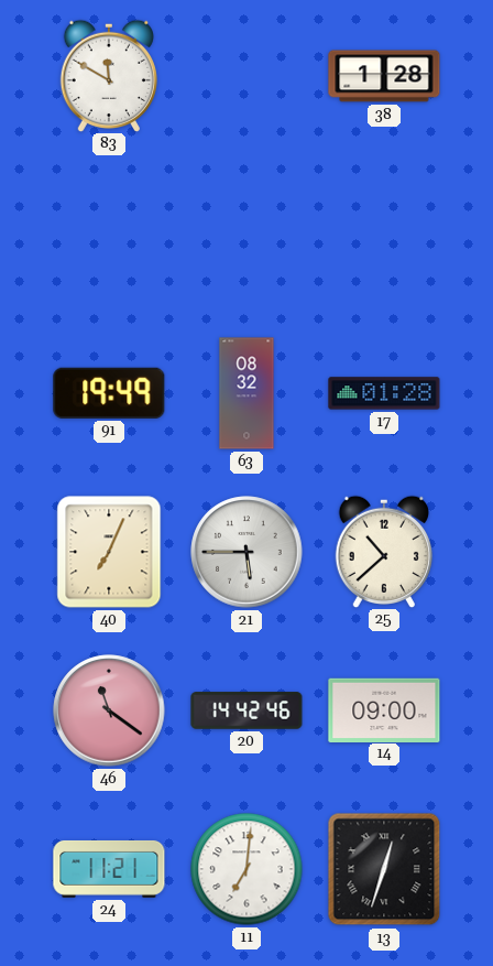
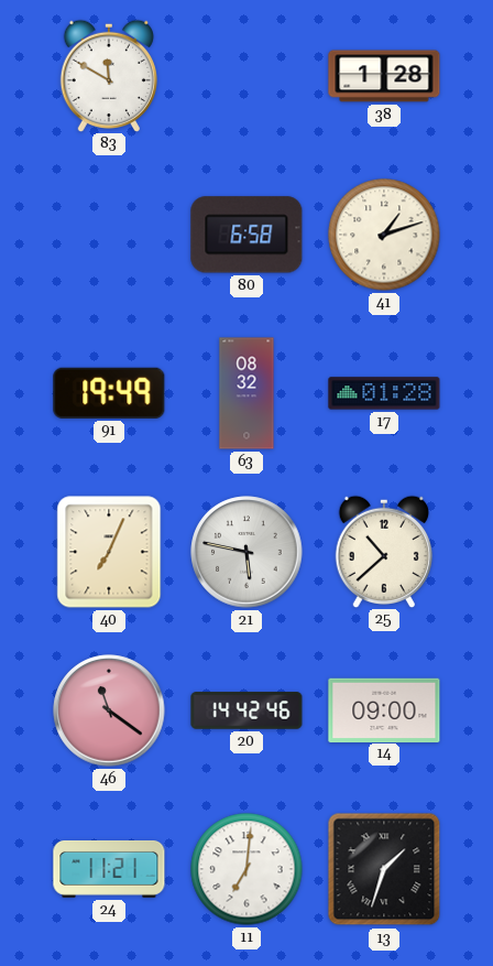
80: none -> 6:58
41: none -> 1:12
21: 5:45 -> 5:47
13: 12:33 -> 1:33
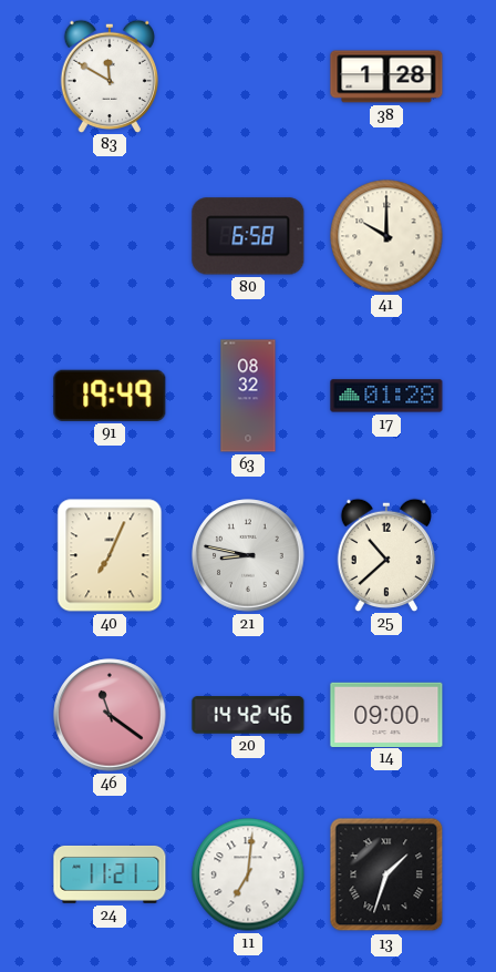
41: 1:12 -> 10:00
21: 5:47 -> 8:47
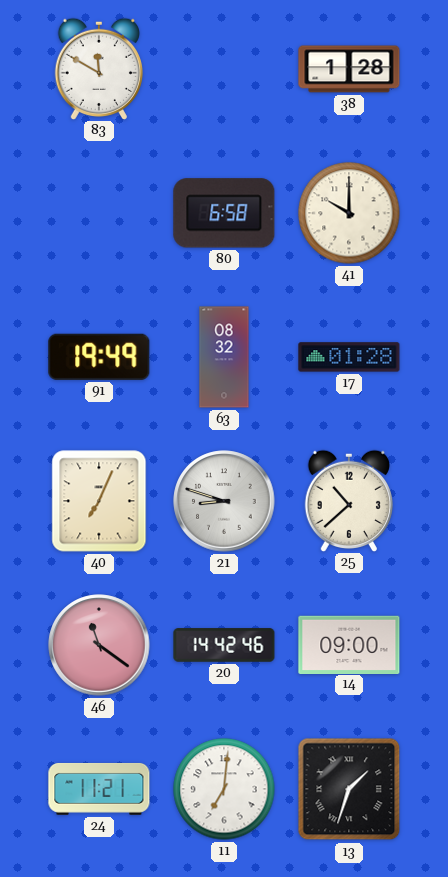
21: 8:47 -> 8:48
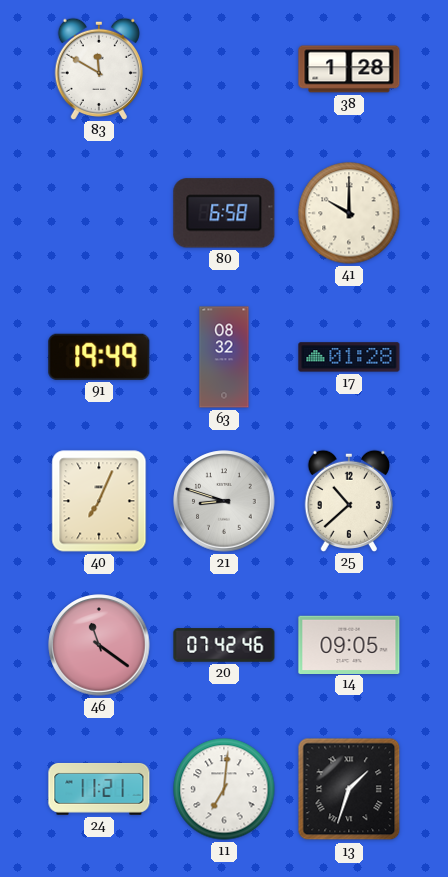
20: 14:42 -> 07:42
14: 09:00 -> 09:05
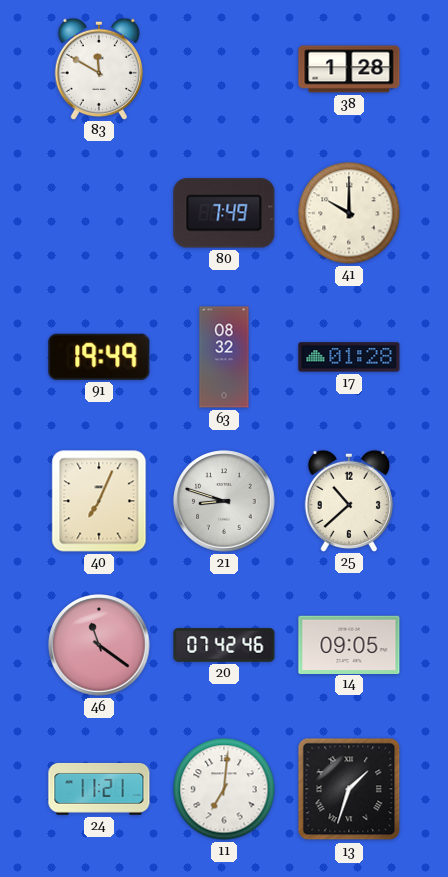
80: 6:58 -> 7:49
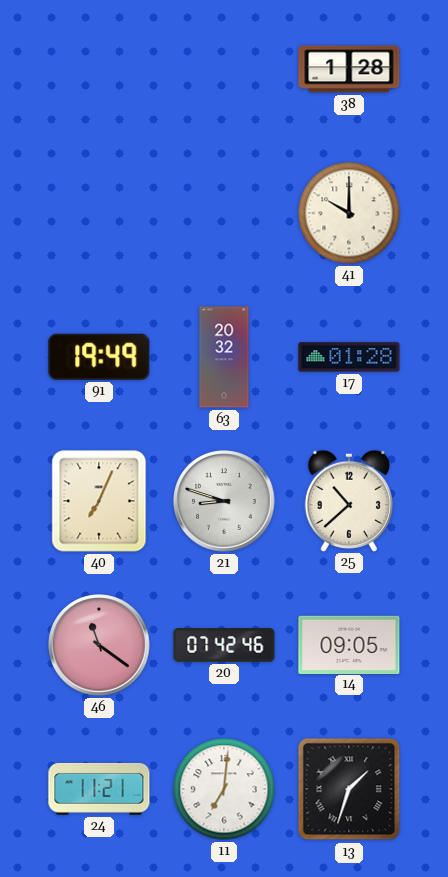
83: 11:50 -> none
80: 7:49 -> none
63: 08:32 -> 20:32
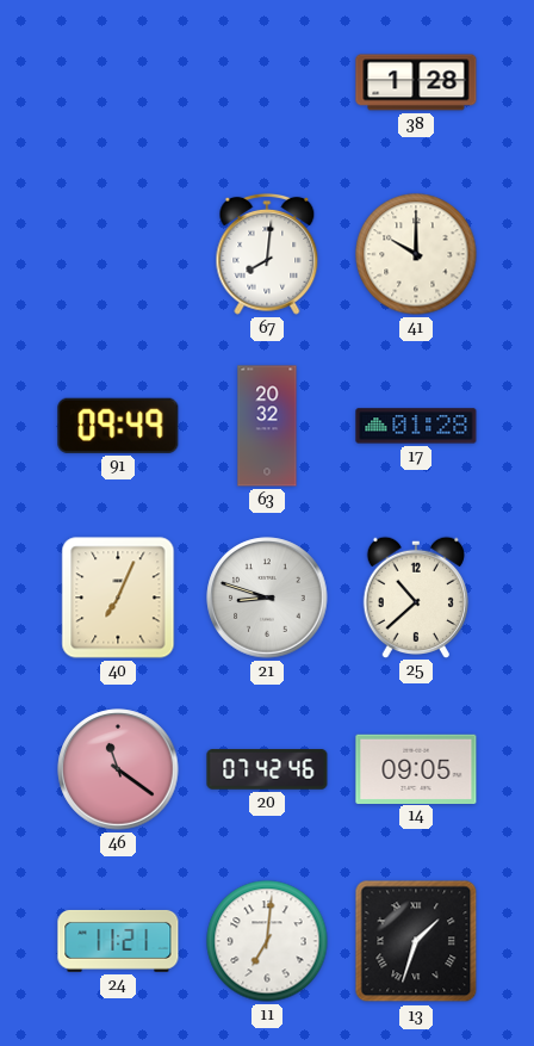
67: none -> 8:01
91: 19:49 -> 09:49
